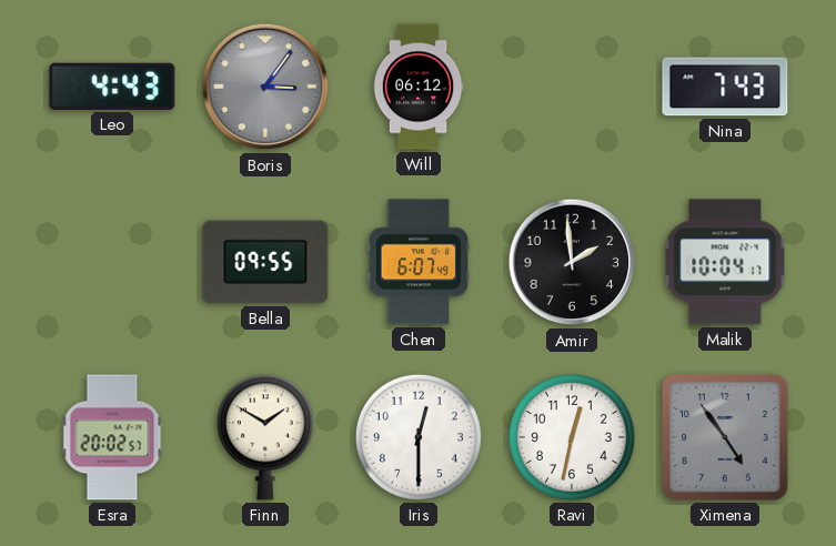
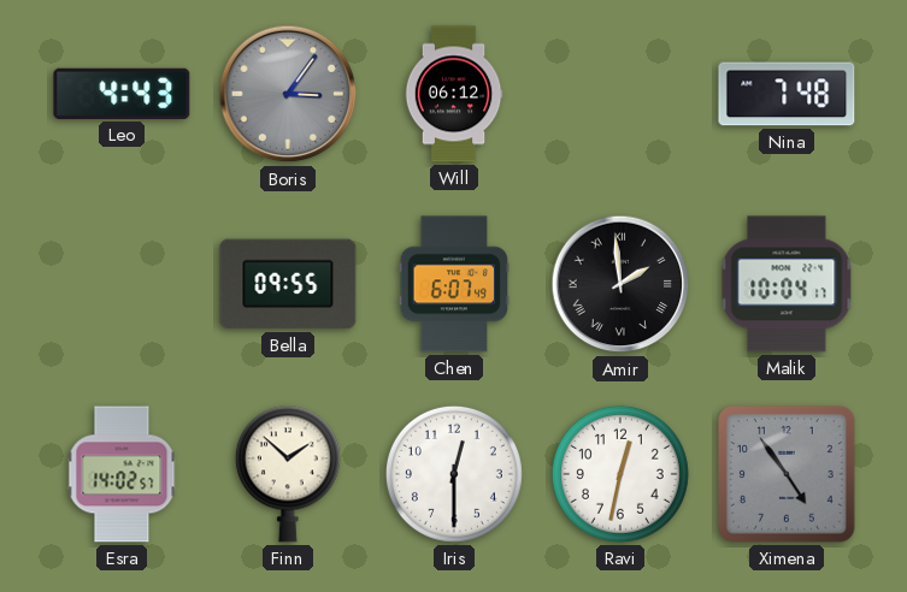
Nina: 7:43 -> 7:48
Amir numerals: Arabic -> Roman
Esra: 20:02 -> 14:02
Finn: 1:50 -> 1:52
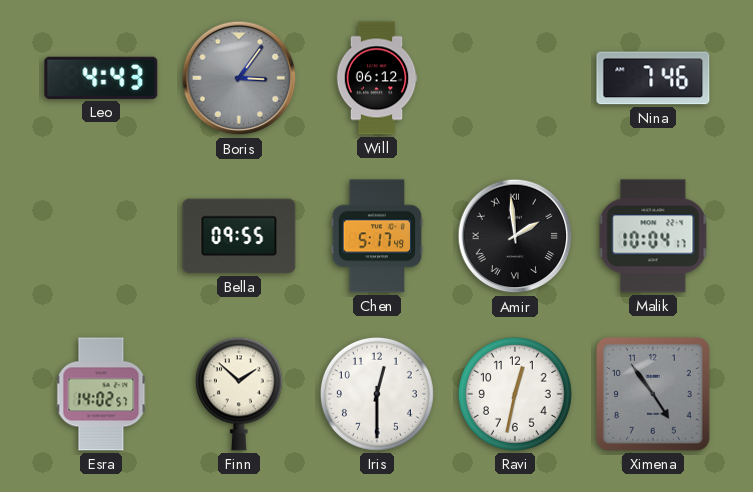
Nina: 7:48 -> 7:46
Chen: 6:07 -> 5:17
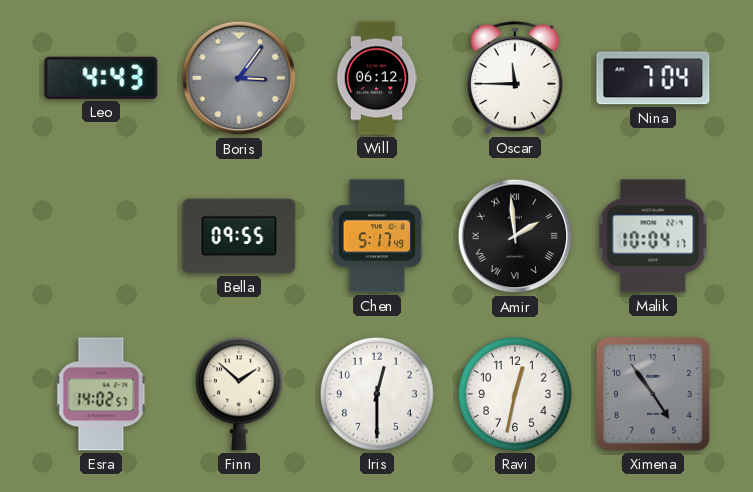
Oscar: none -> 11:45
Nina: 7:46 -> 7:04
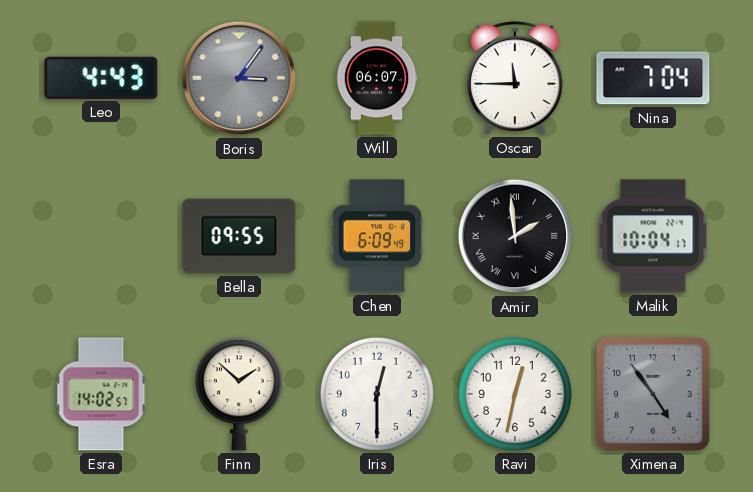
Will: 06:12 -> 06:07
Chen: 5:17 -> 6:09
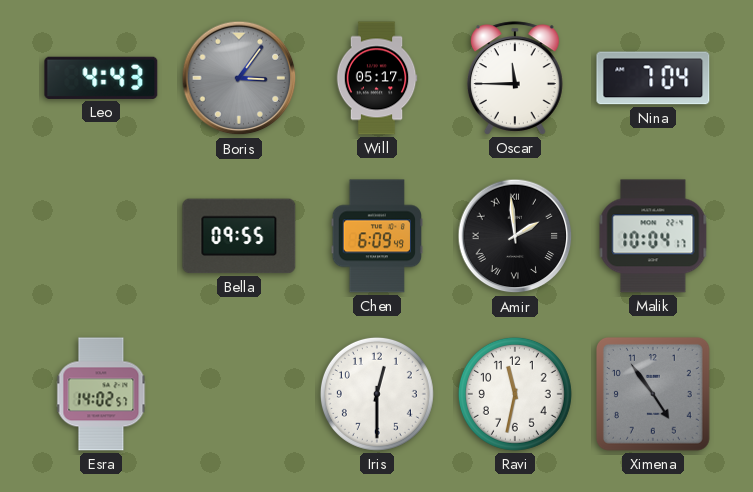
Will: 06:07 -> 05:17
Finn: 1:52 -> none
Ravi: 12:32 -> 11:32
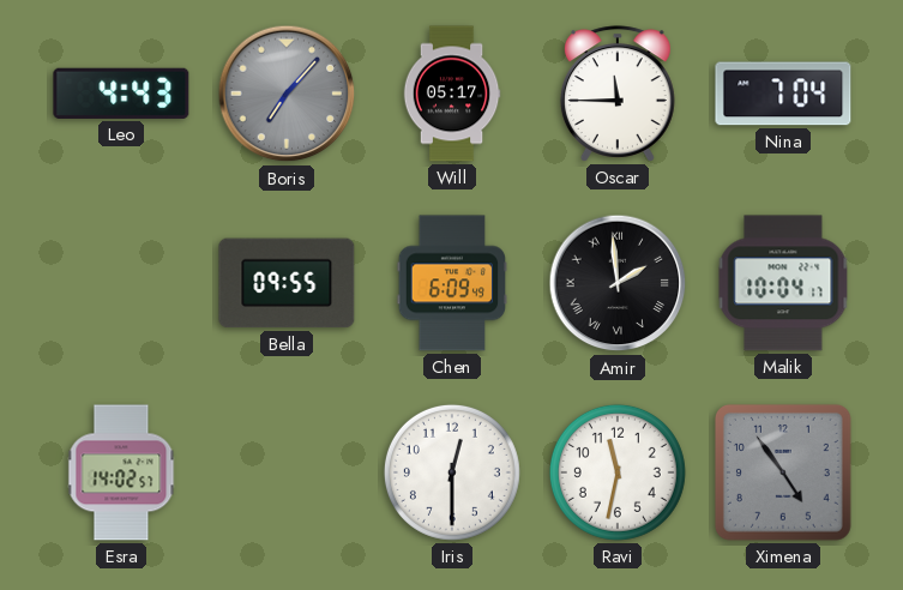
Boris: 3:06 -> 7:07
